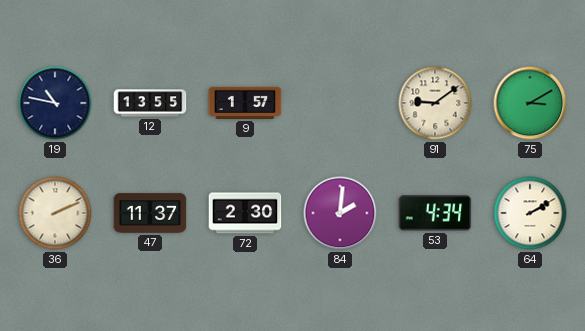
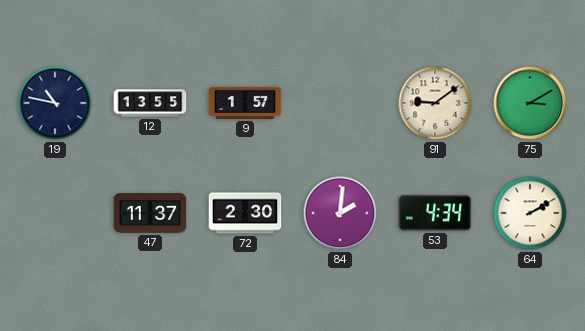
36: 2:11 -> none
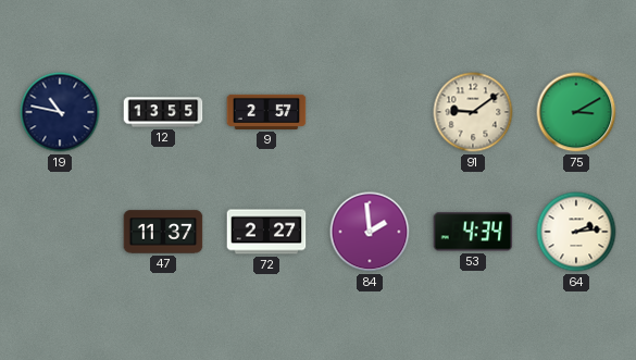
9: 1:57 -> 2:57
72: 2:30 -> 2:27
84: 2:01 -> 1:59
64: 2:10 -> 2:14
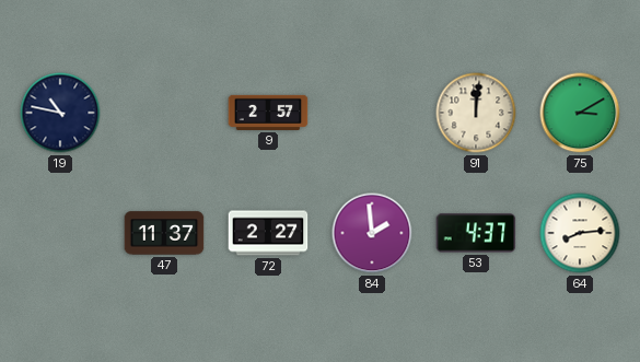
12: 13:55 -> none
91: 9:09 -> 12:01
53: 4:34 -> 4:37
64: 2:14 -> 8:14
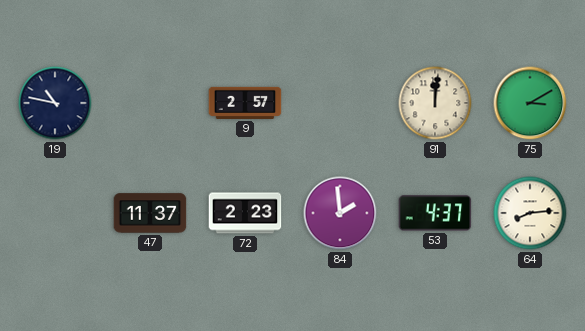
72: 2:27 -> 2:23
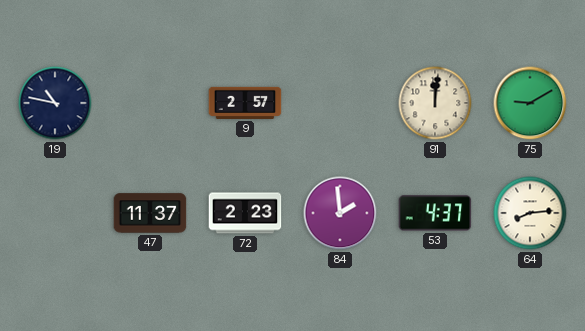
75: 3:10 -> 9:10
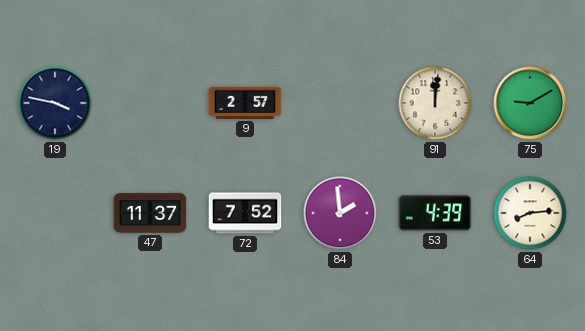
19: 10:47 -> 3:47
72: 2:23 -> 7:52
53: 4:37 -> 4:39
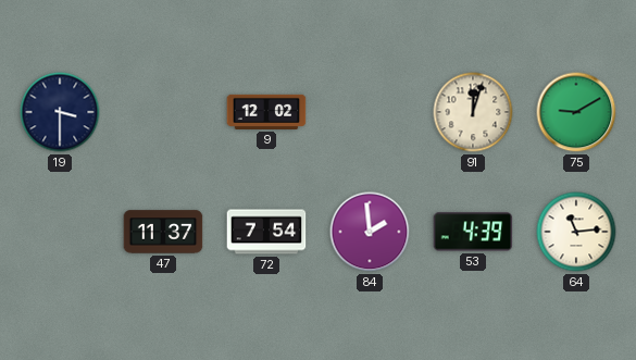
19: 3:47 -> 3:30
9: 2:57 -> 12:02
91: 12:01 -> 12:03
72: 7:52 -> 7:54
64: 8:14 -> 11:14
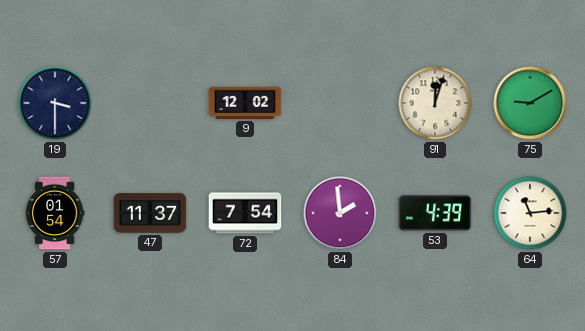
57: none -> 01:54
